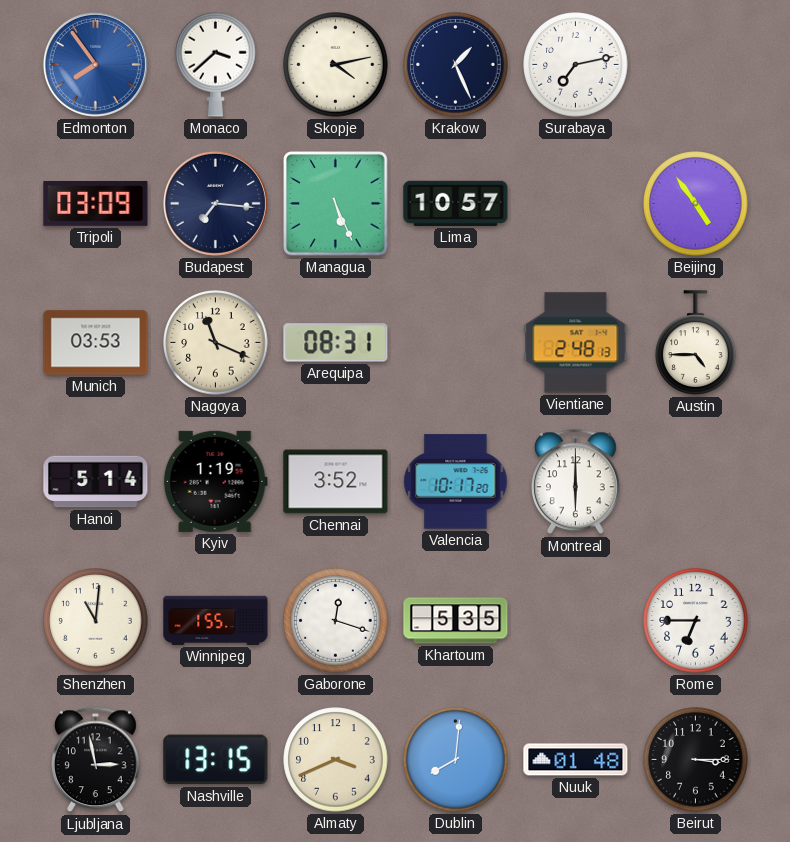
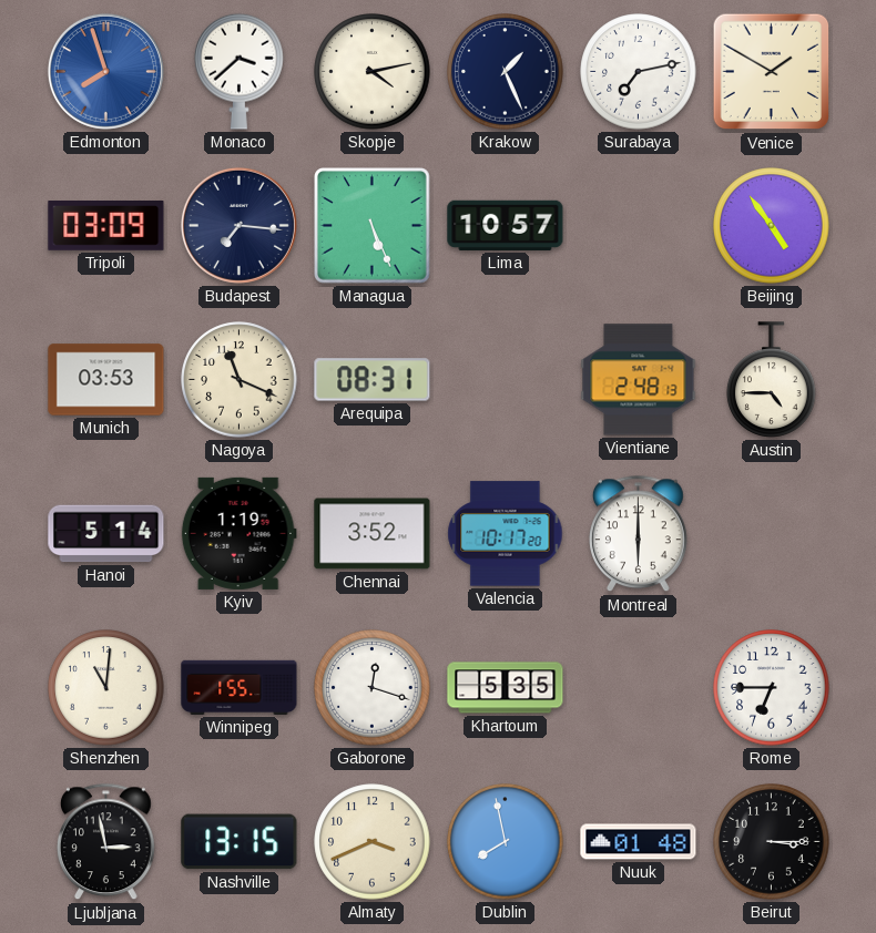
Edmonton: 7:54 -> 7:57
Venice: none -> 1:50
Dublin: 8:01 -> 7:58
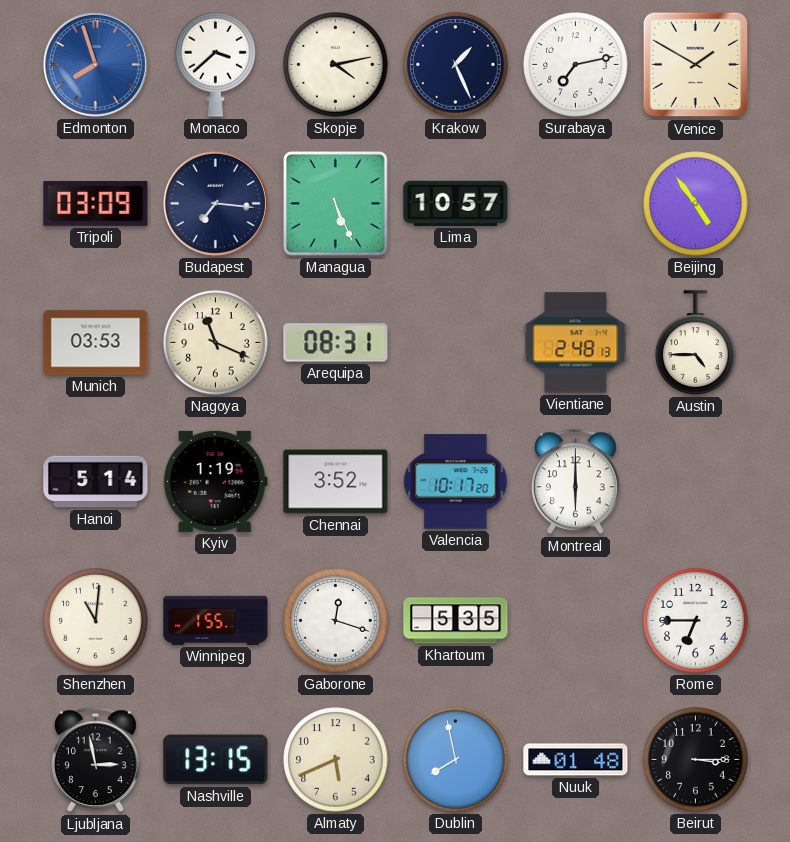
Almaty: 3:41 -> 5:41
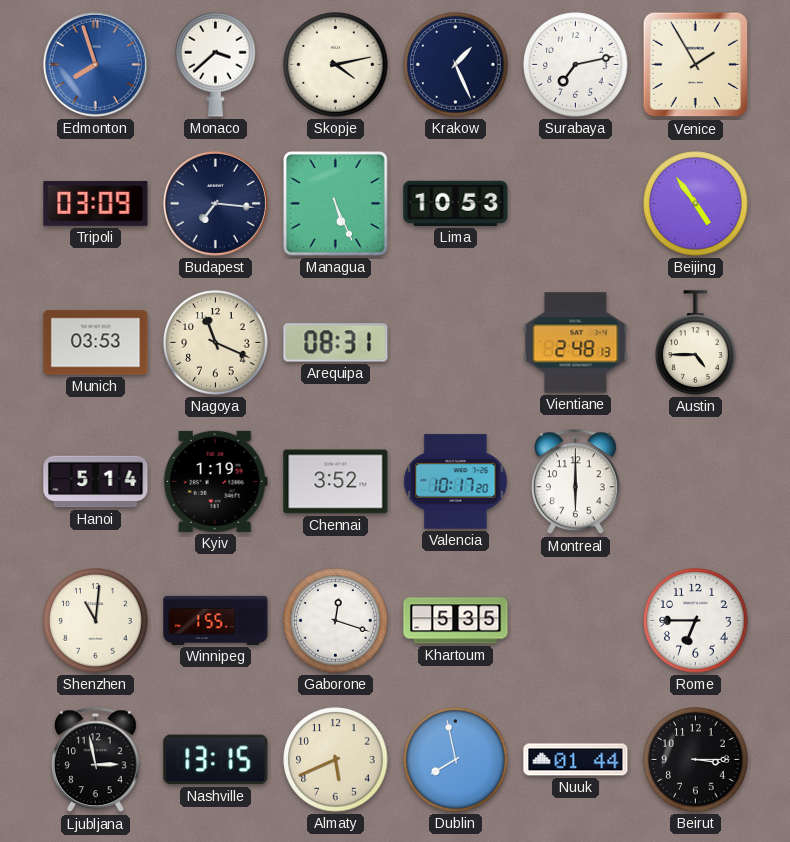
Venice: 1:50 -> 1:55
Lima: 10:57 -> 10:53
Nuuk: 01:48 -> 01:44
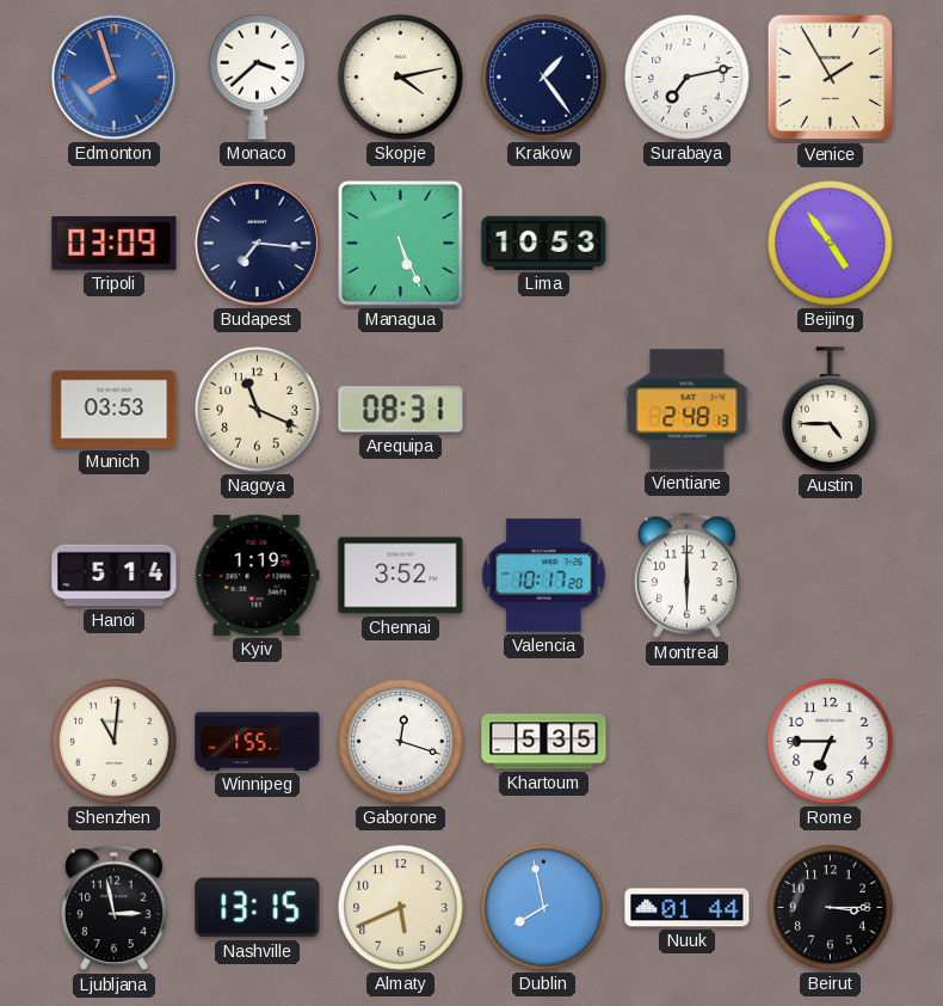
Krakow: 1:26 -> 1:24
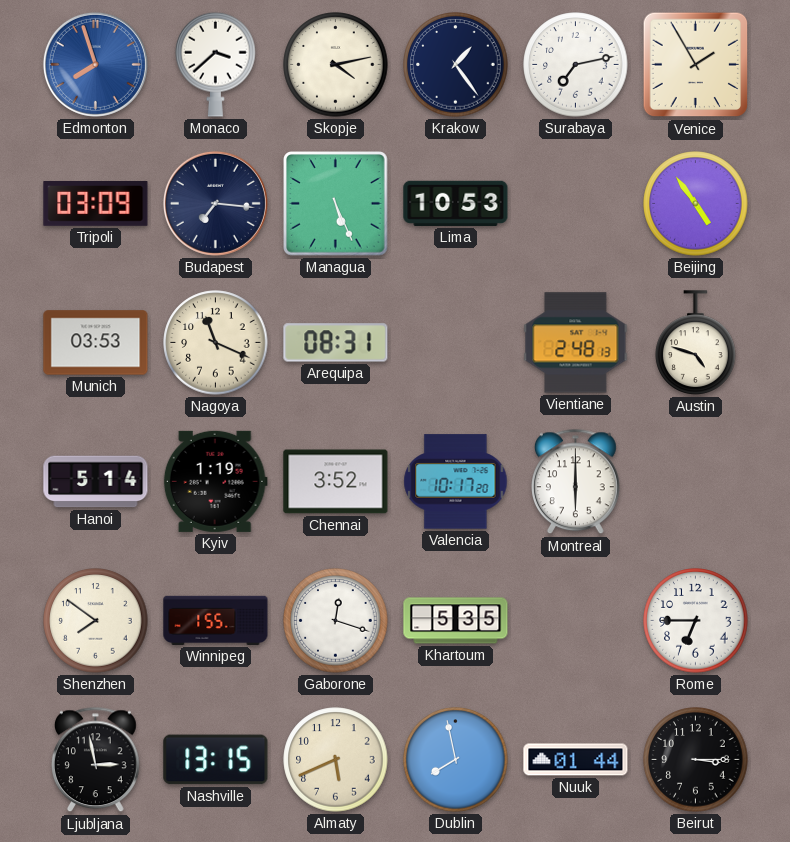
Austin: 4:45 -> 4:48
Shenzhen: 11:01 -> 7:51
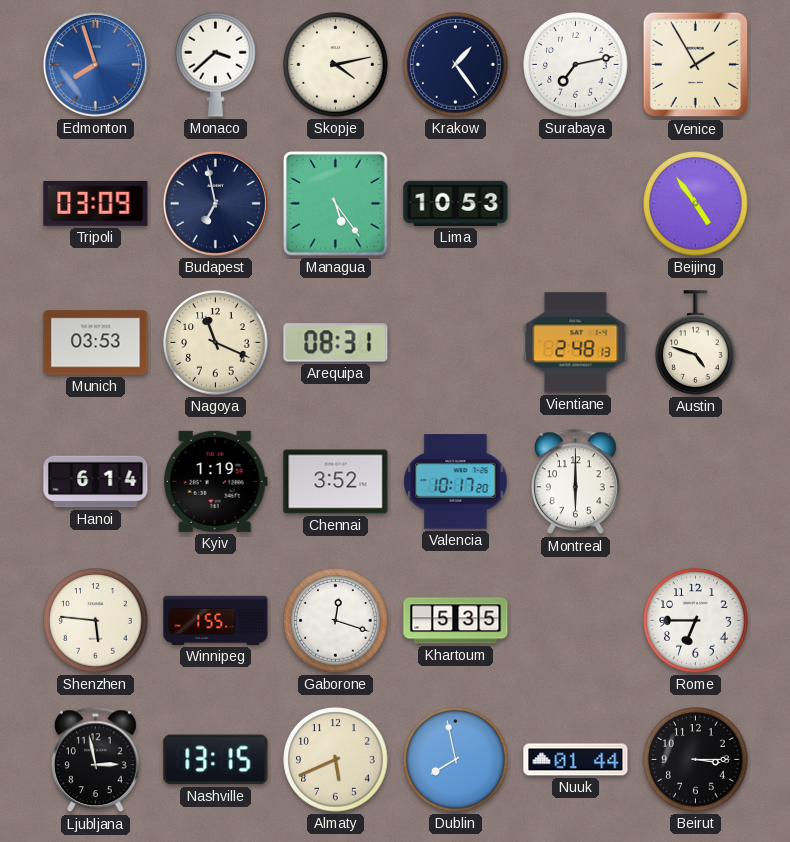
Budapest: 7:16 -> 6:58
Managua: 5:26 -> 5:24
Hanoi: 5:14 -> 6:14
Shenzhen: 7:51 -> 5:46
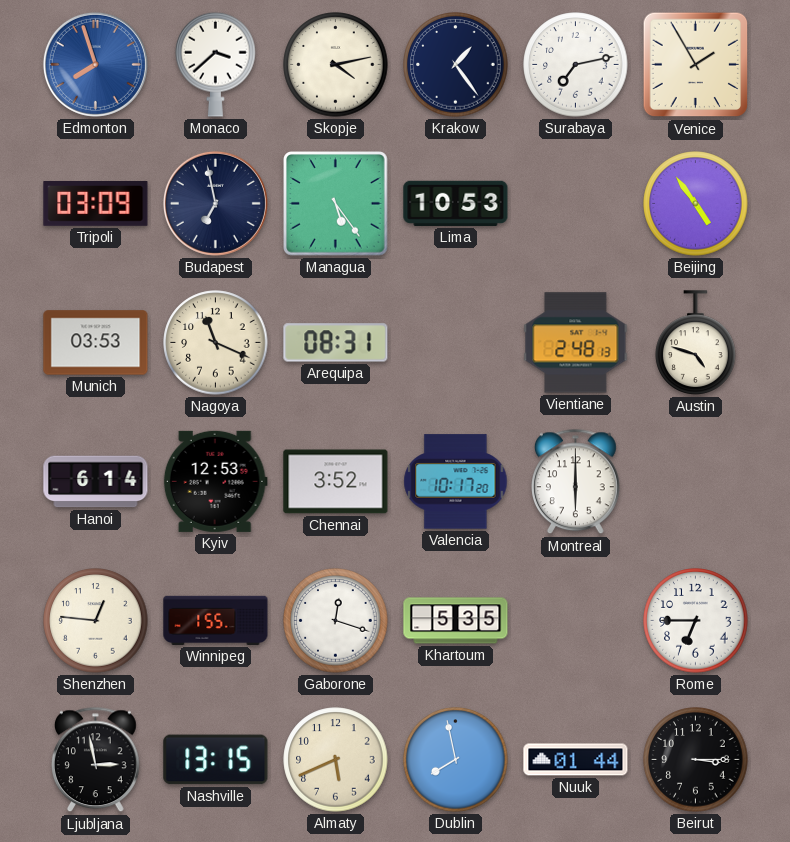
Kyiv: 1:19 -> 12:53
Shenzhen: 5:46 -> 12:46
